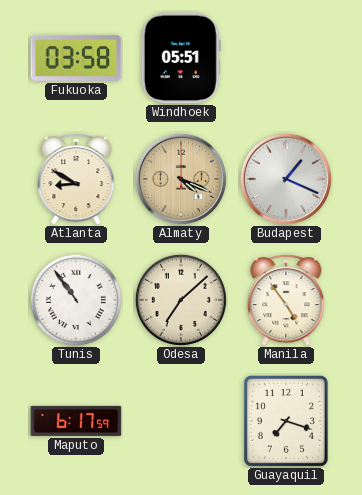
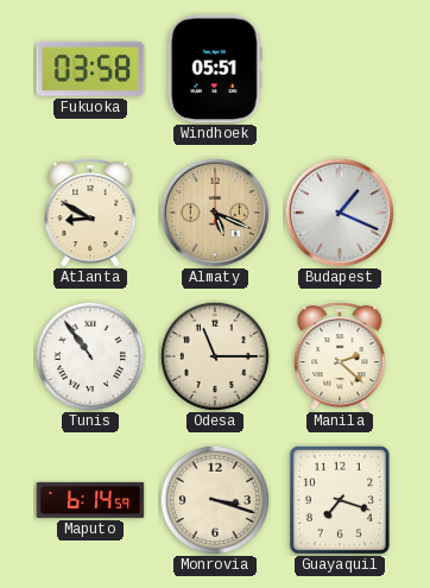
Almaty: 4:19 -> 5:19
Odesa: 7:08 -> 11:15
Manila: 4:54 -> 2:22
Maputo: 6:17 -> 6:14
Monrovia: none -> 3:18
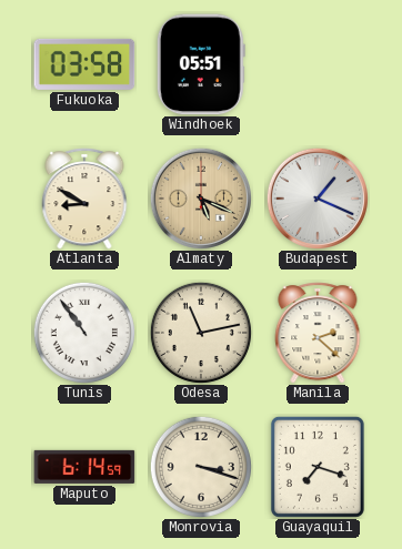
Odesa: 11:15 -> 11:13
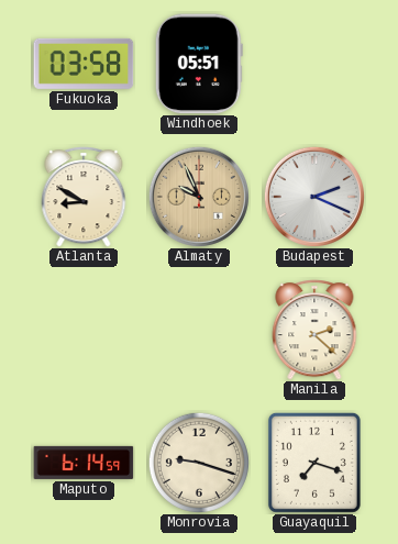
Almaty: 5:19 -> 9:56
Budapest: 1:19 -> 2:19
Tunis: 10:54 -> none
Odesa: 11:13 -> none
Monrovia: 3:18 -> 9:18
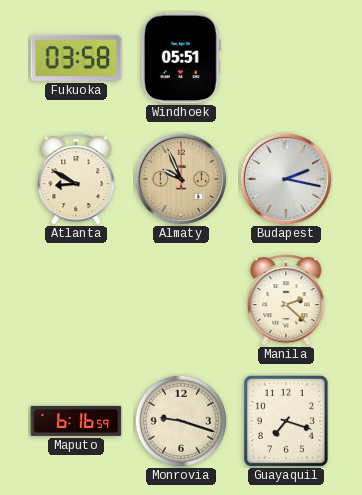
Budapest: 2:19 -> 2:17
Maputo: 6:14 -> 6:16
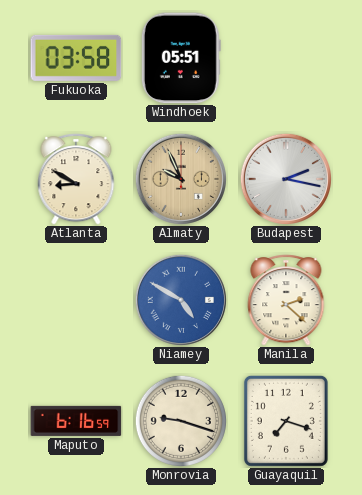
Niamey: none -> 4:50
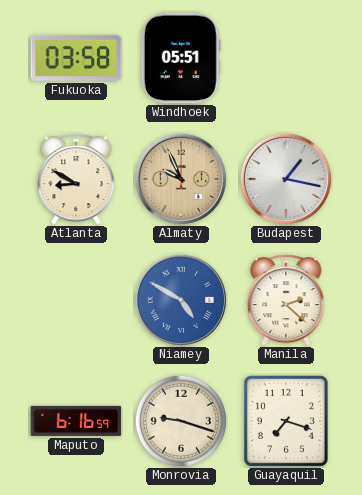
Budapest: 2:17 -> 1:17
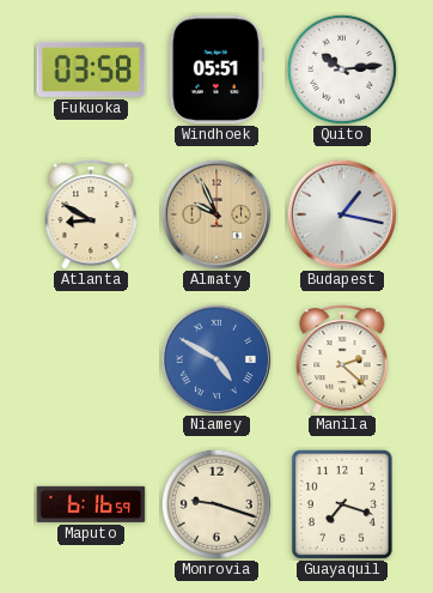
Quito: none -> 10:14
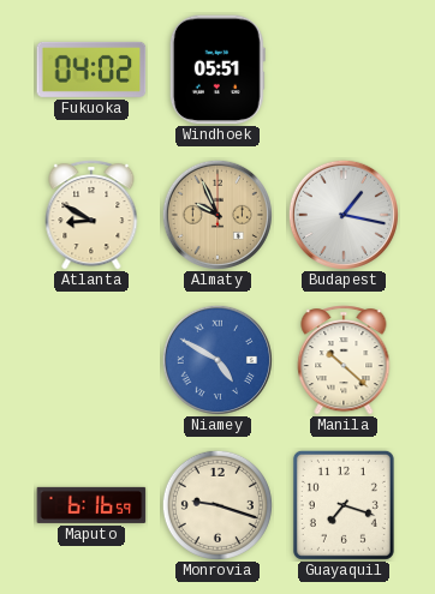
Fukuoka: 03:58 -> 04:02
Quito: 10:14 -> none
Manila: 2:22 -> 10:22
